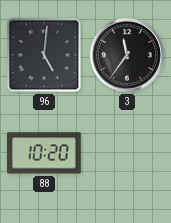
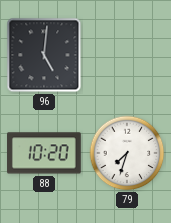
3: 11:36 -> none
79: none -> 7:33
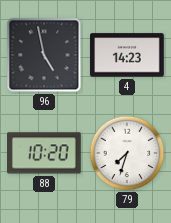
96: 5:01 -> 4:58
4: none -> 14:23
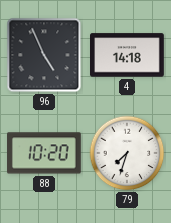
96: 4:58 -> 4:56
4: 14:23 -> 14:18
